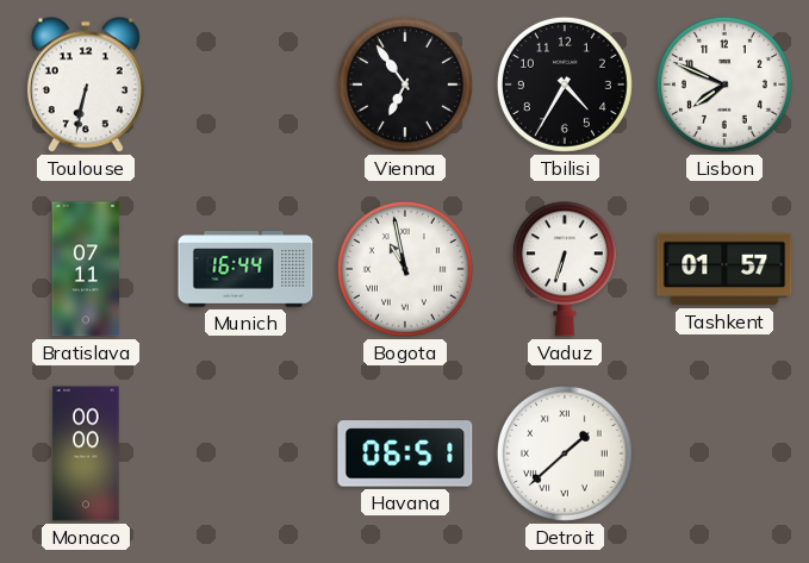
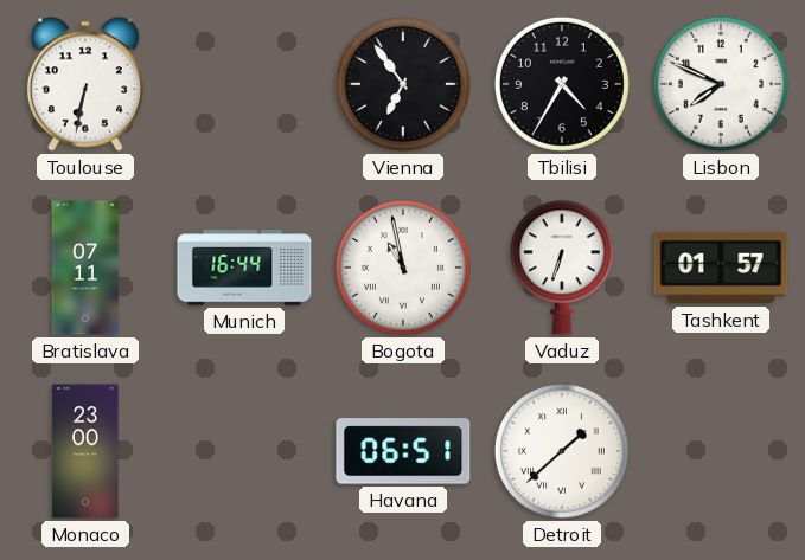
Monaco: 00:00 -> 23:00
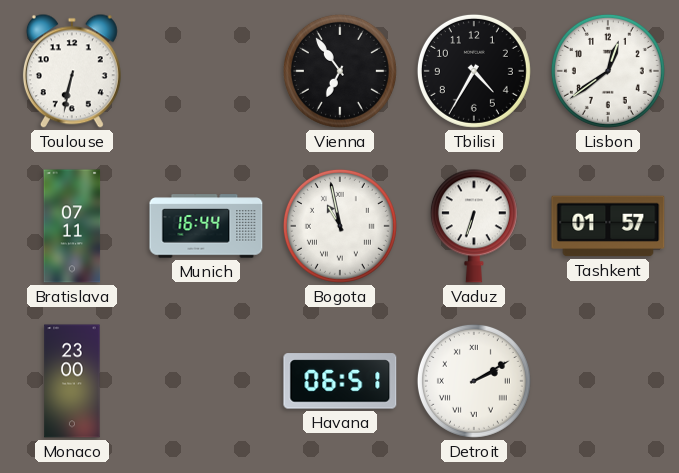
Lisbon: 7:49 -> 12:39
Detroit: 1:38 -> 2:10
